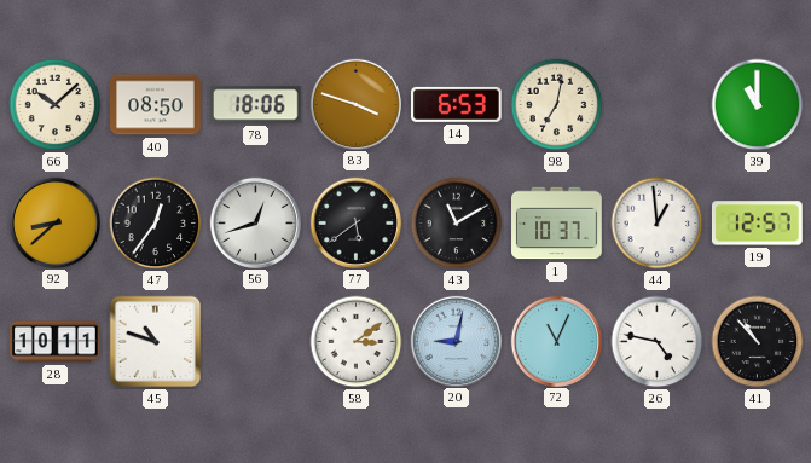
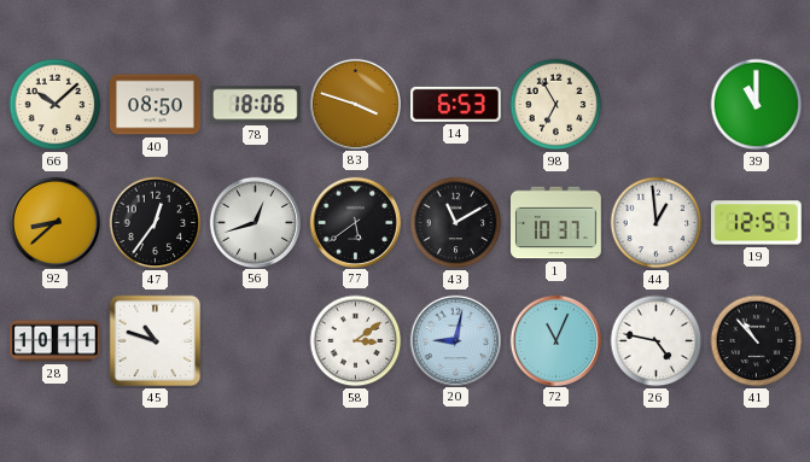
98: 7:02 -> 6:55
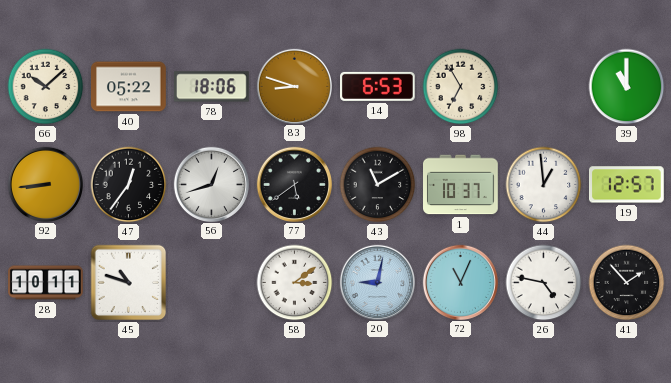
40: 08:50 -> 05:22
83: 3:48 -> 8:48
92: 8:38 -> 8:44
41: 10:53 -> 1:53
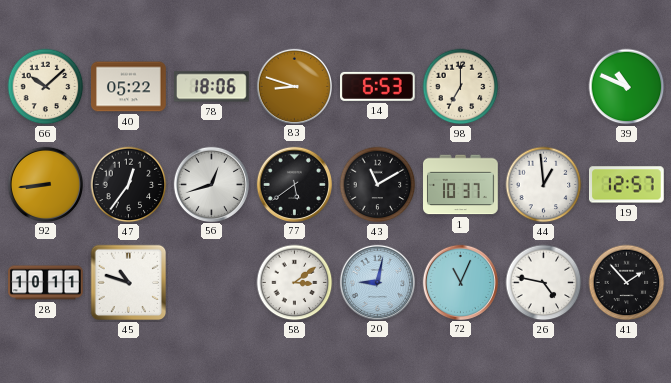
98: 6:55 -> 7:00
39: 11:00 -> 10:49
